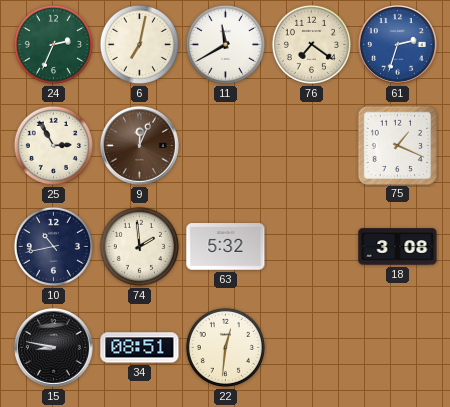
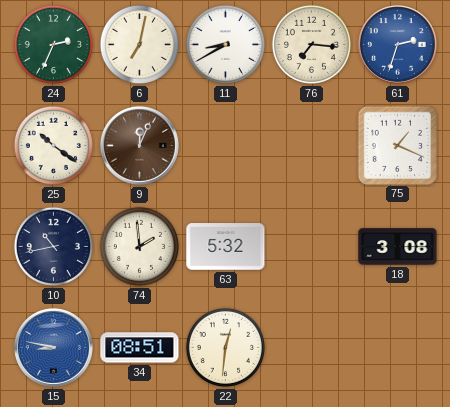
11: 11:40 -> 8:40
76: 7:21 -> 7:16
25: 2:55 -> 10:21
15 dial: black -> blue
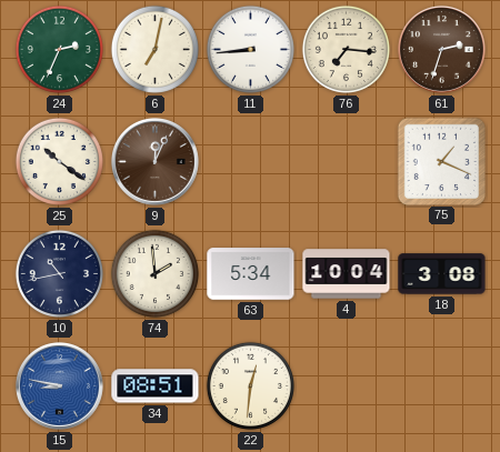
11: 8:40 -> 8:44
61 dial: blue -> brown
63: 5:32 -> 5:34
4: none -> 10:04
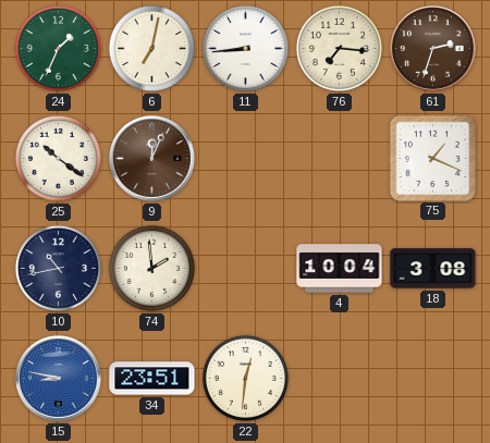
24: 2:34 -> 1:34
63: 5:34 -> none
34: 08:51 -> 23:51
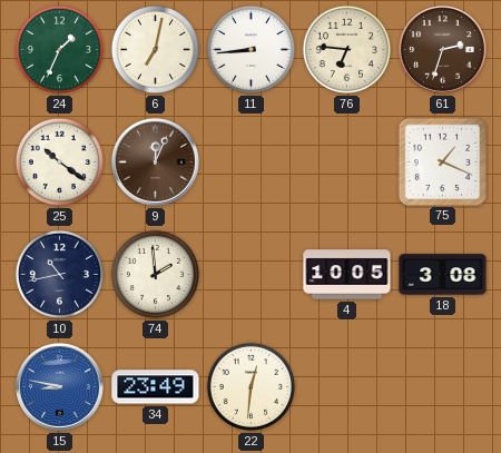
76: 7:16 -> 6:46
4: 10:04 -> 10:05
34: 23:51 -> 23:49
